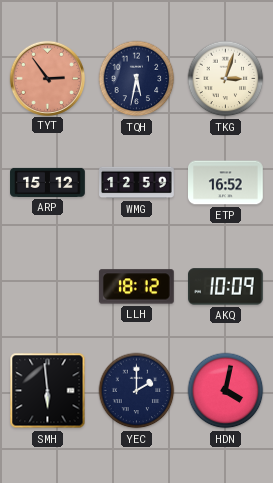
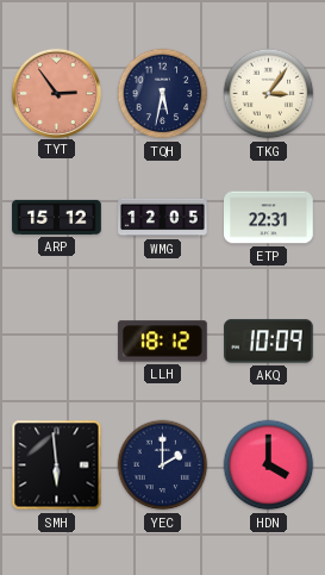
TKG: 3:03 -> 3:06
WMG: 12:59 -> 12:05
ETP: 16:52 -> 22:31
HDN: 4:02 -> 4:00
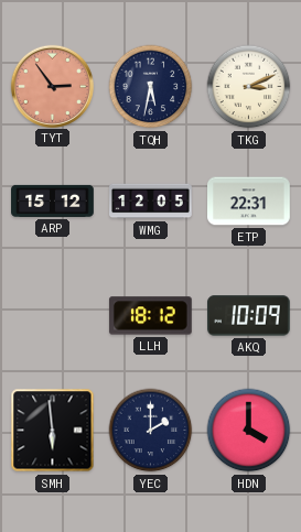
TKG: 3:06 -> 3:11
